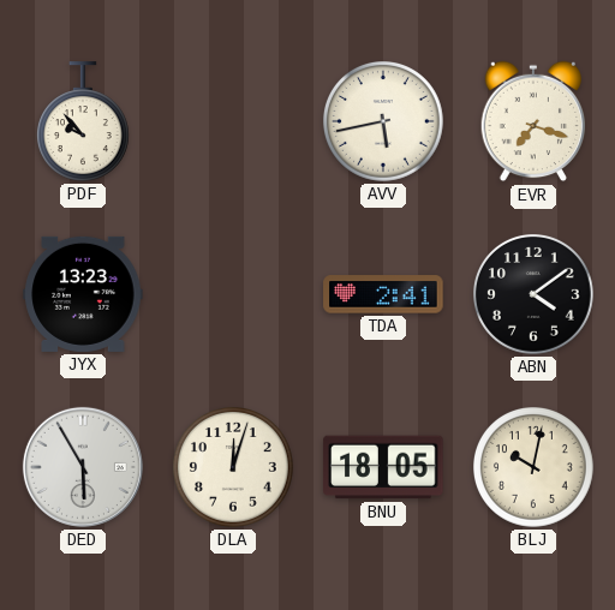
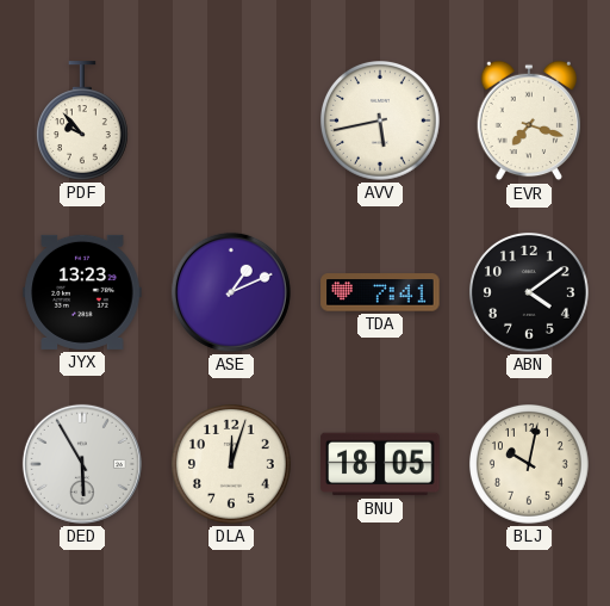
ASE: none -> 1:11
TDA: 2:41 -> 7:41
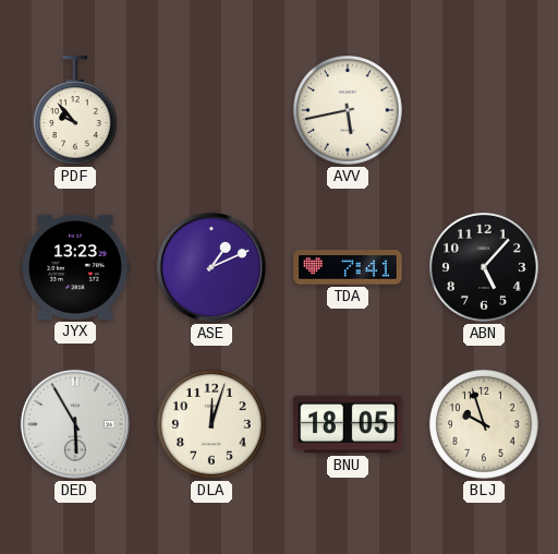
EVR: 7:18 -> none
ABN: 4:09 -> 5:07
BLJ: 10:02 -> 9:57
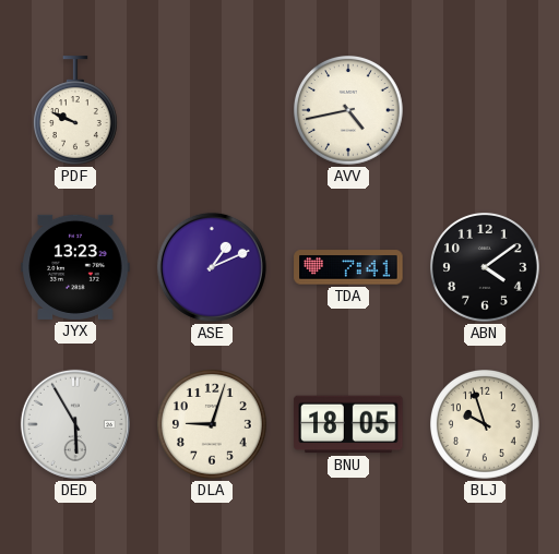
PDF: 9:53 -> 9:49
AVV: 5:43 -> 4:43
ABN: 5:07 -> 4:09
DLA: 12:03 -> 9:03
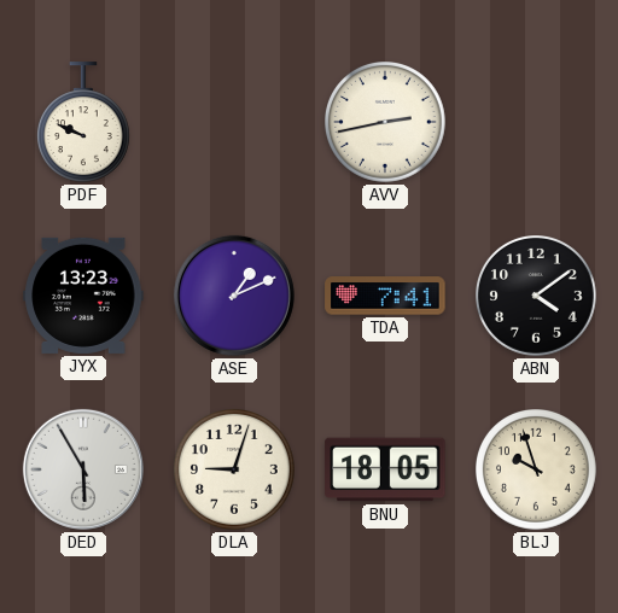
AVV: 4:43 -> 2:43
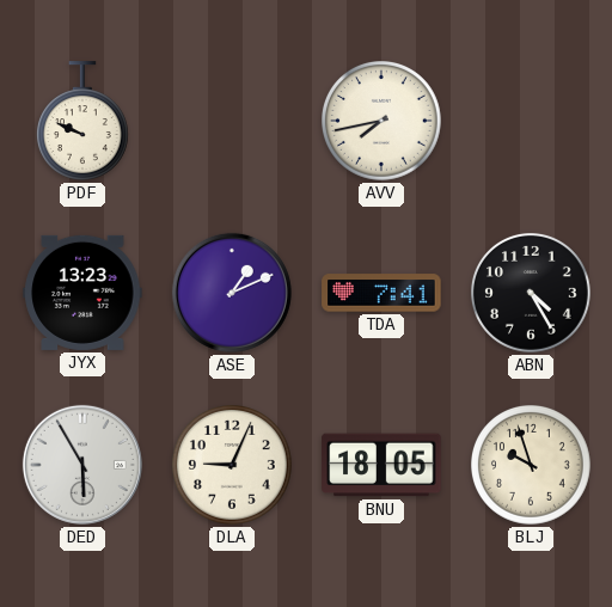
AVV: 2:43 -> 7:43
ABN: 4:09 -> 4:25
DLA: 9:03 -> 9:04
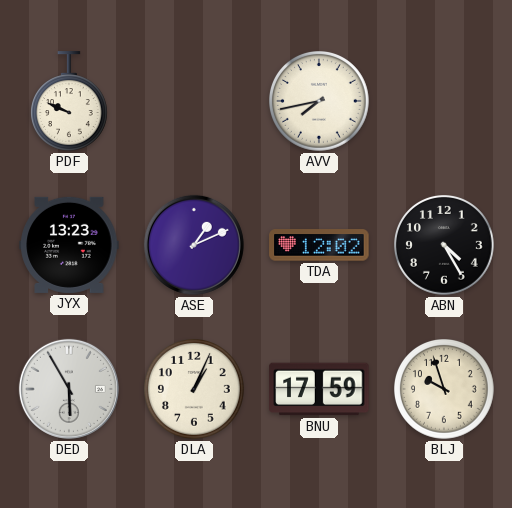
TDA: 7:41 -> 12:02
DLA: 9:04 -> 1:04
BNU: 18:05 -> 17:59
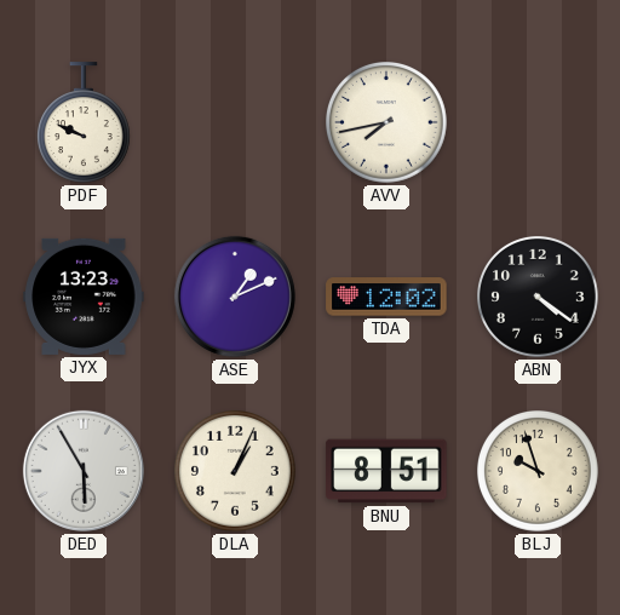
ABN: 4:25 -> 4:21
BNU: 17:59 -> 8:51
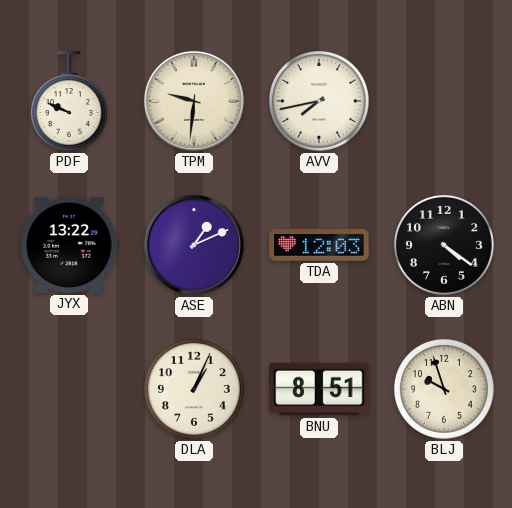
TPM: none -> 9:31
JYX: 13:23 -> 13:22
TDA: 12:02 -> 12:03
DED: 5:55 -> none
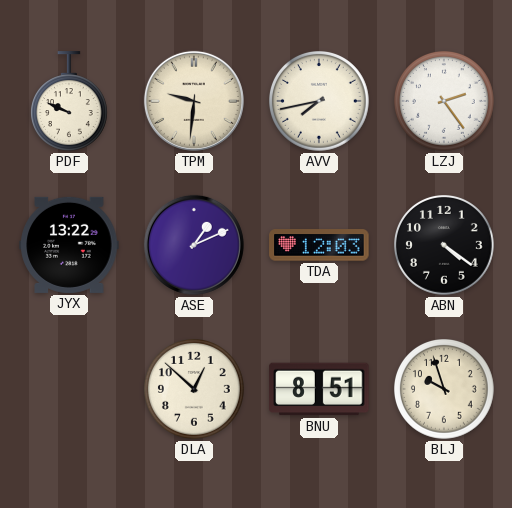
LZJ: none -> 2:24
DLA: 1:04 -> 12:52
